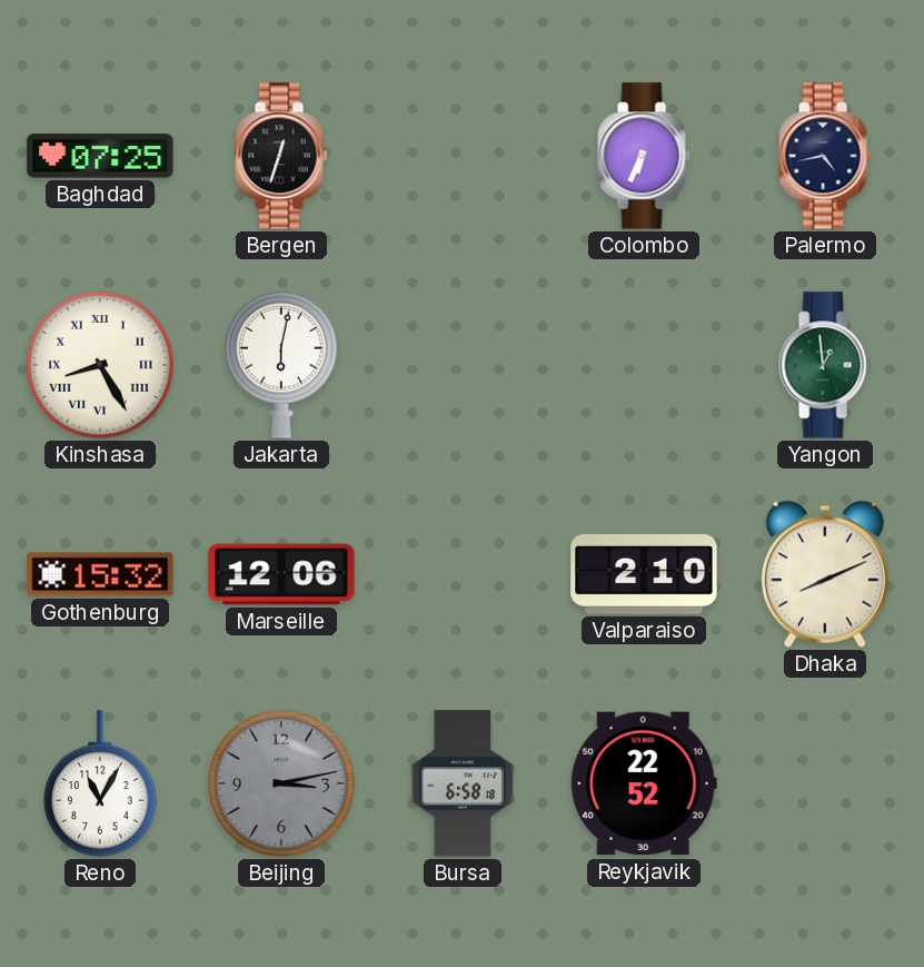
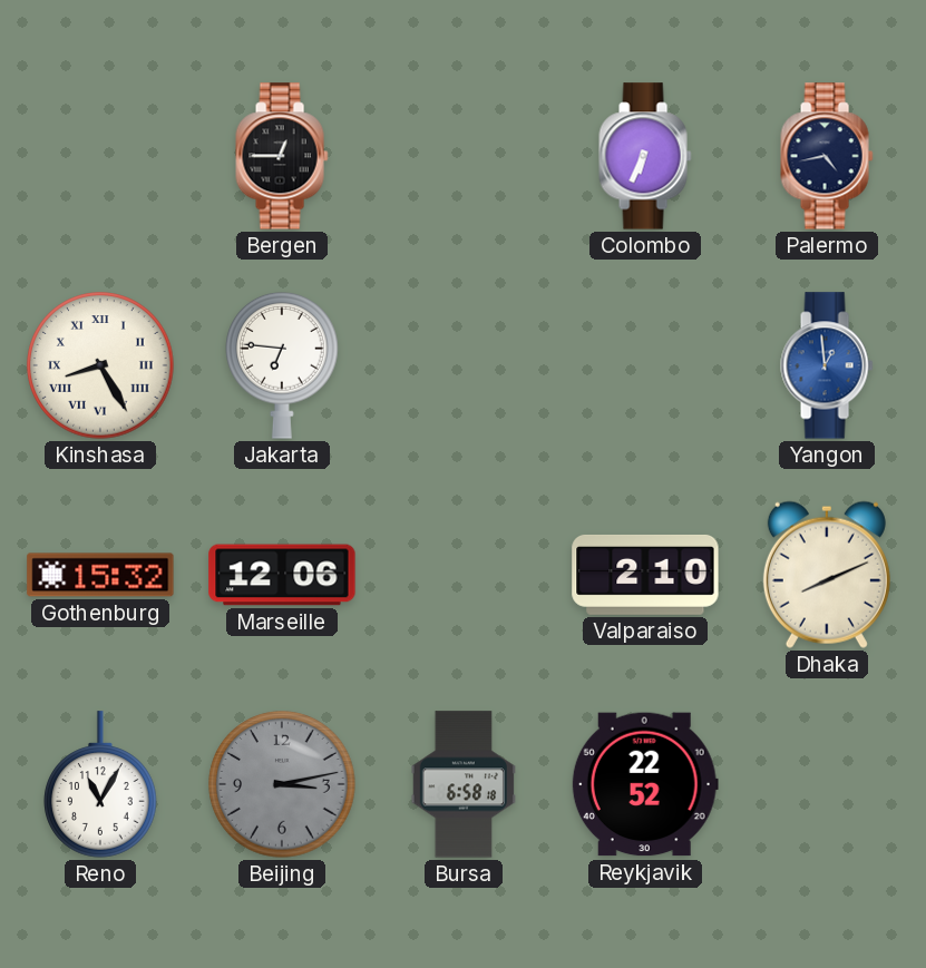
Baghdad: 07:25 -> none
Bergen: 12:33 -> 12:45
Jakarta: 6:02 -> 6:46
Yangon dial: green -> blue
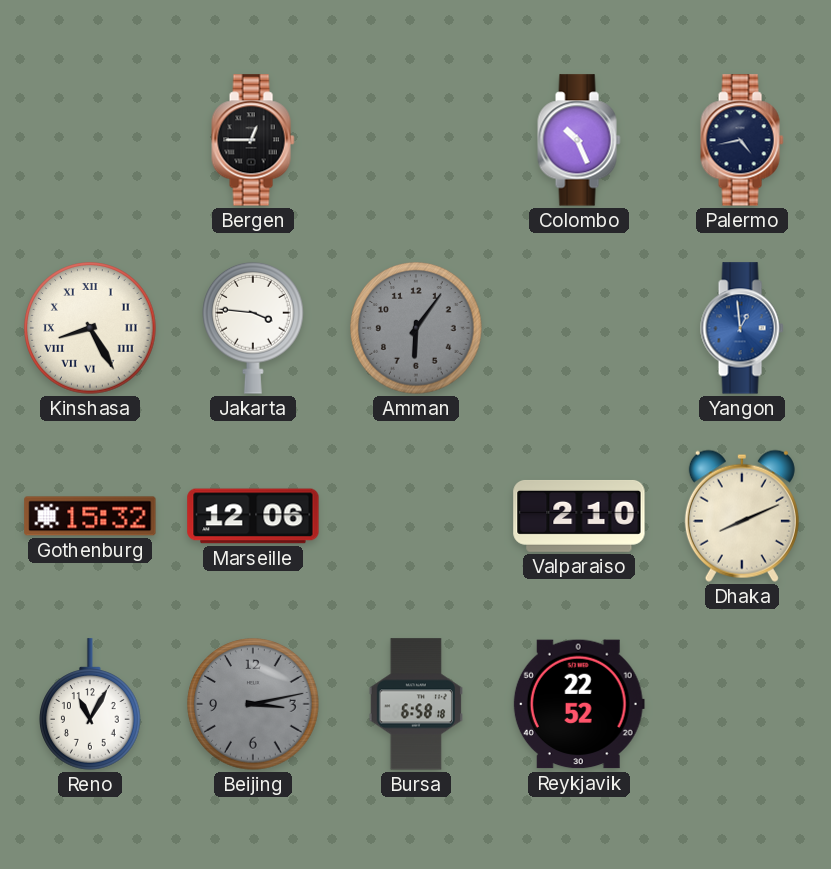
Colombo: 6:34 -> 10:26
Jakarta: 6:46 -> 3:46
Amman: none -> 6:06
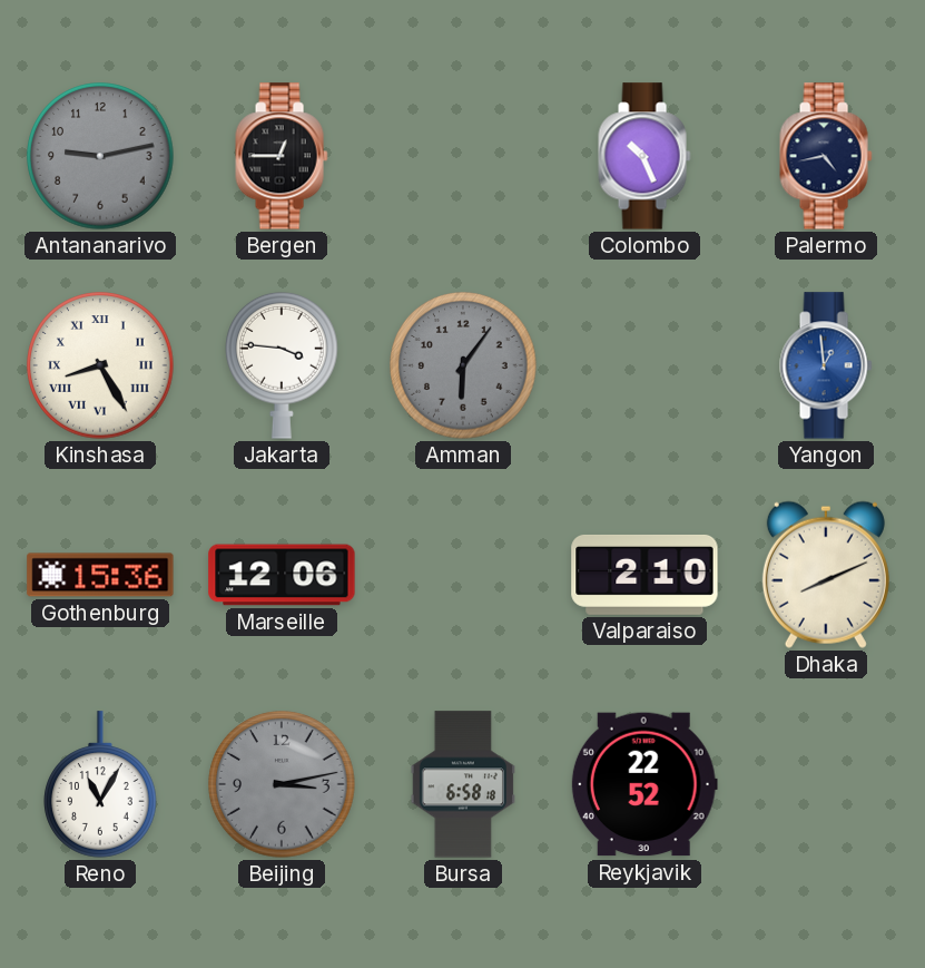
Antananarivo: none -> 9:13
Gothenburg: 15:32 -> 15:36
